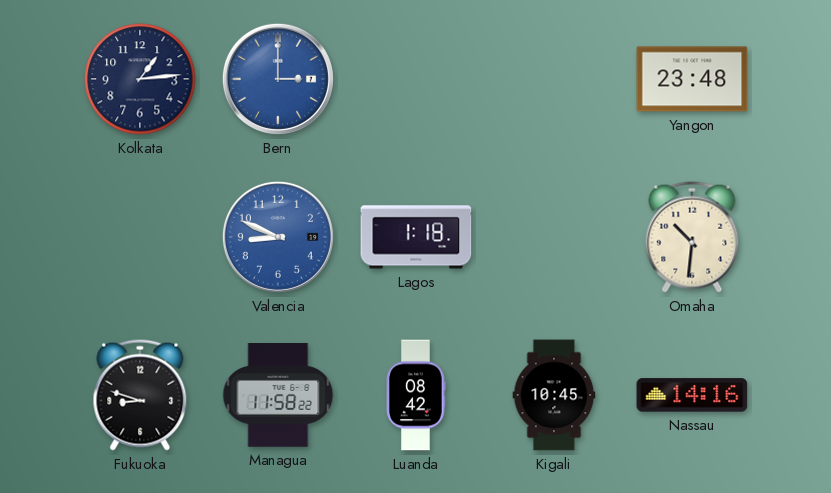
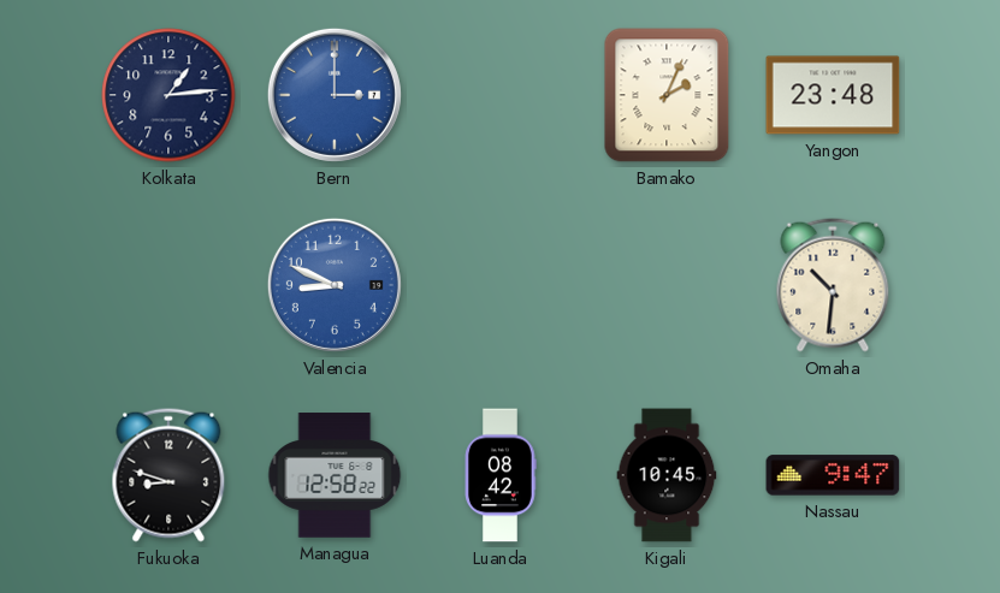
Bamako: none -> 2:04
Lagos: 1:18 -> none
Managua: 11:58 -> 12:58
Nassau: 14:16 -> 9:47
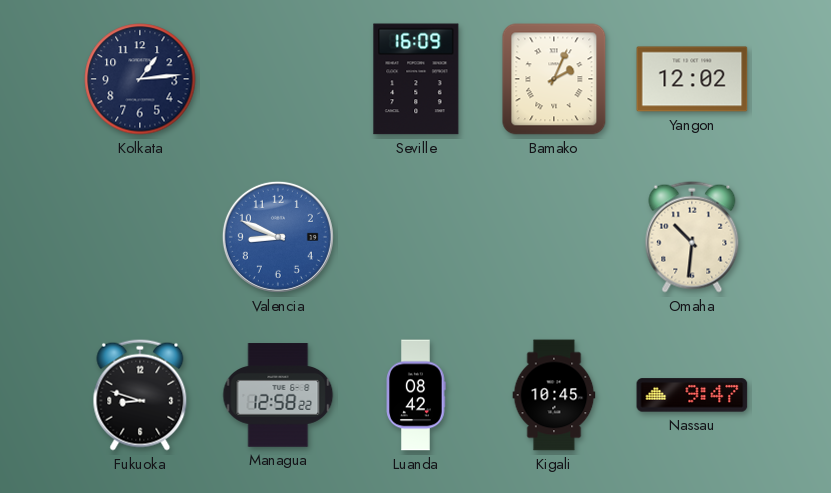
Bern: 3:00 -> none
Seville: none -> 16:09
Yangon: 23:48 -> 12:02
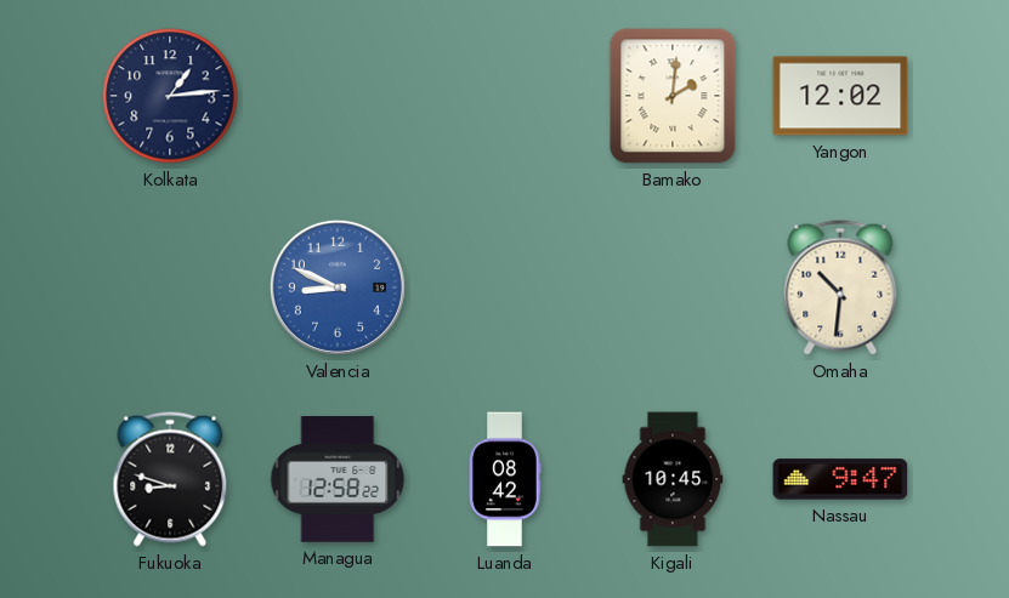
Seville: 16:09 -> none
Bamako: 2:04 -> 2:01
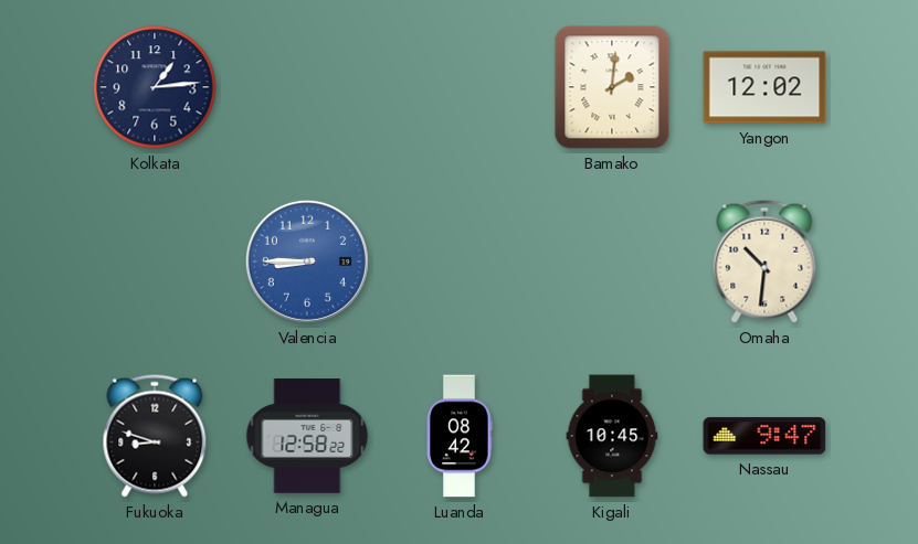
Valencia: 8:49 -> 8:45
